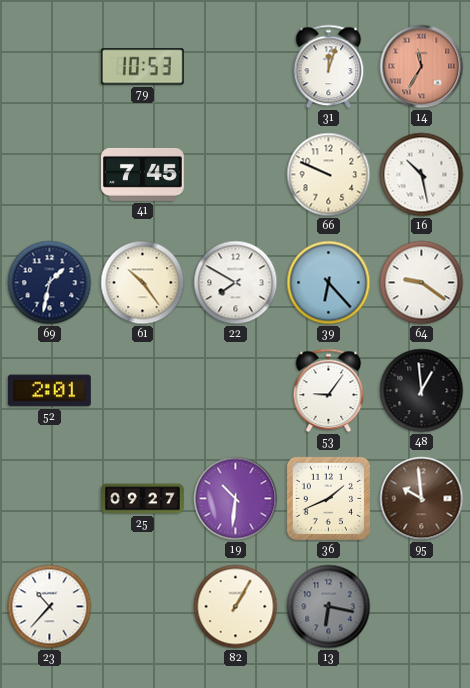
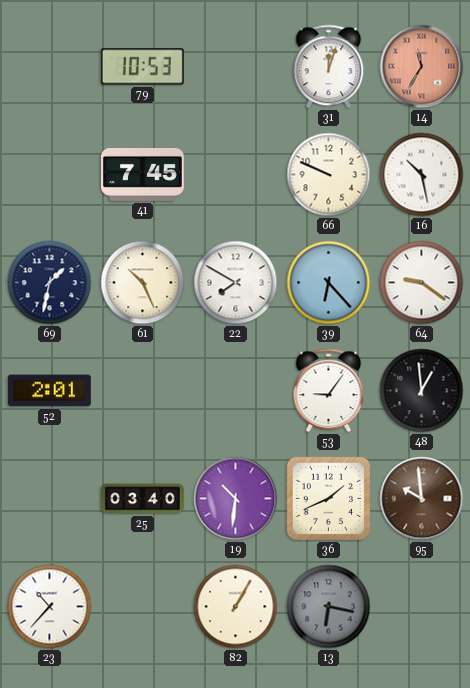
61: 10:24 -> 10:26
25: 09:27 -> 03:40
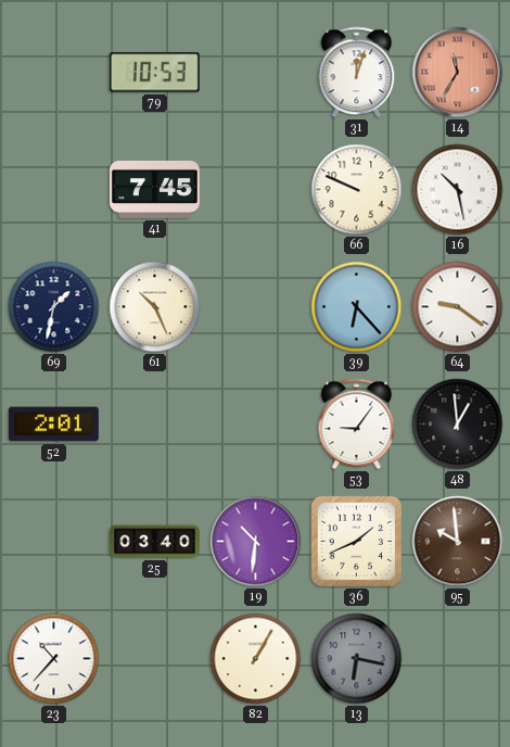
22: 7:50 -> none
